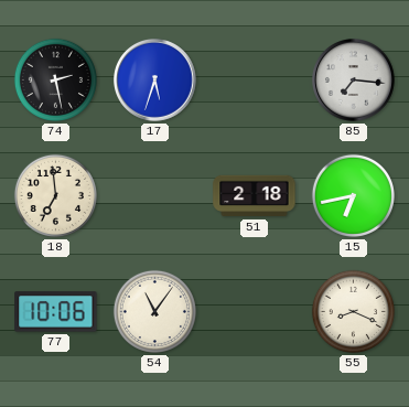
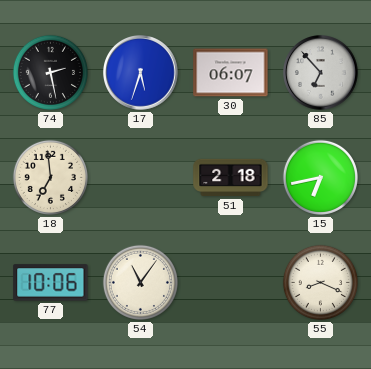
30: none -> 06:07
85: 7:16 -> 6:53
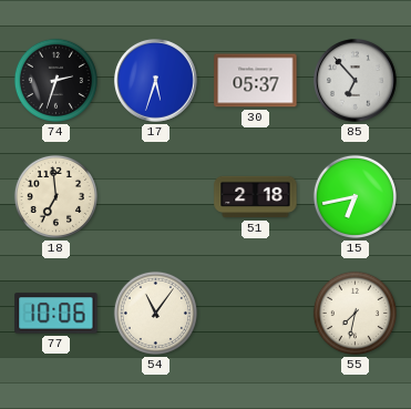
74: 2:28 -> 2:33
30: 06:07 -> 05:37
55: 8:19 -> 7:32
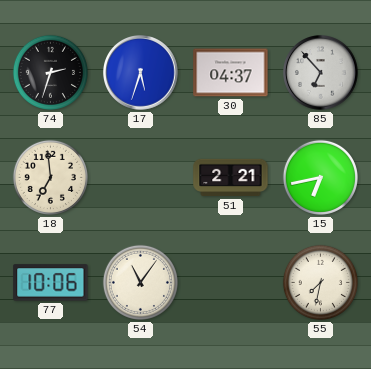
30: 05:37 -> 04:37
51: 2:18 -> 2:21
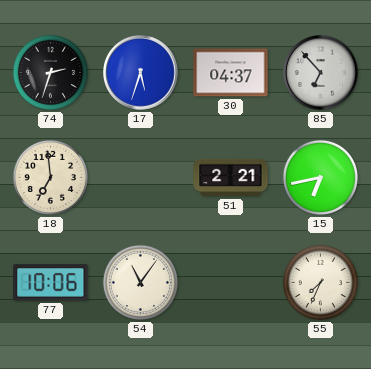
55: 7:32 -> 7:34
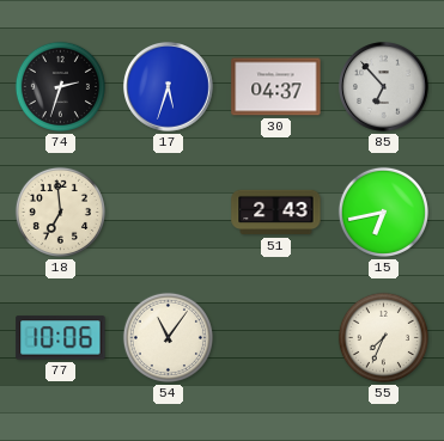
51: 2:21 -> 2:43
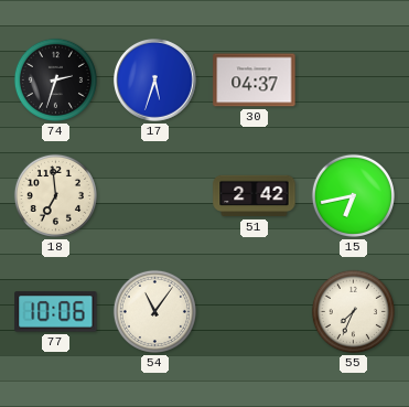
85: 6:53 -> none
51: 2:43 -> 2:42
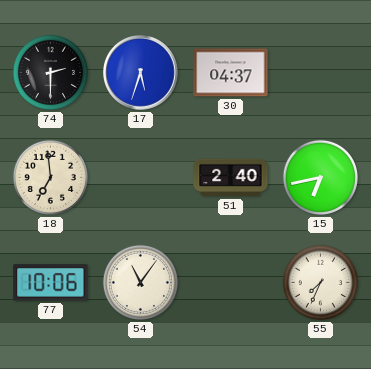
74: 2:33 -> 2:30
51: 2:42 -> 2:40
